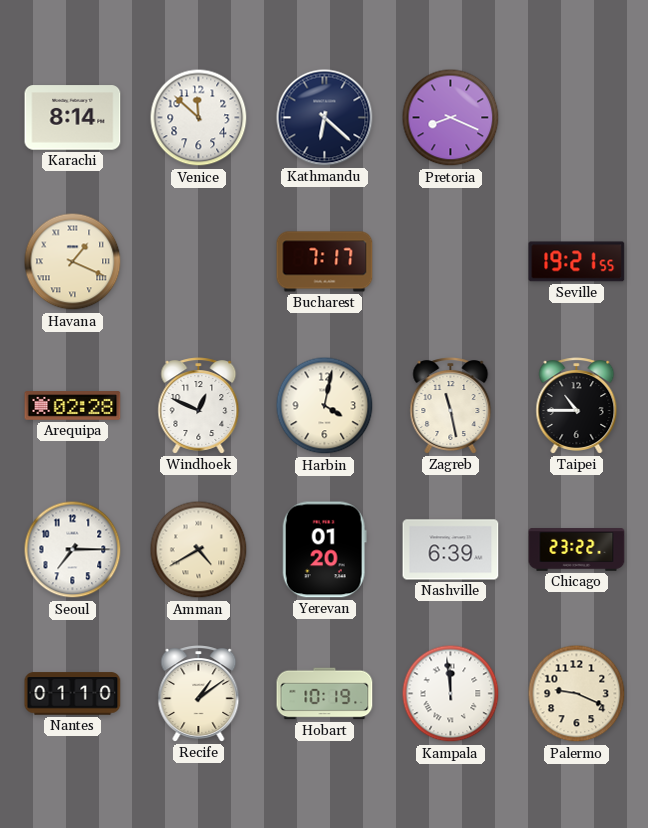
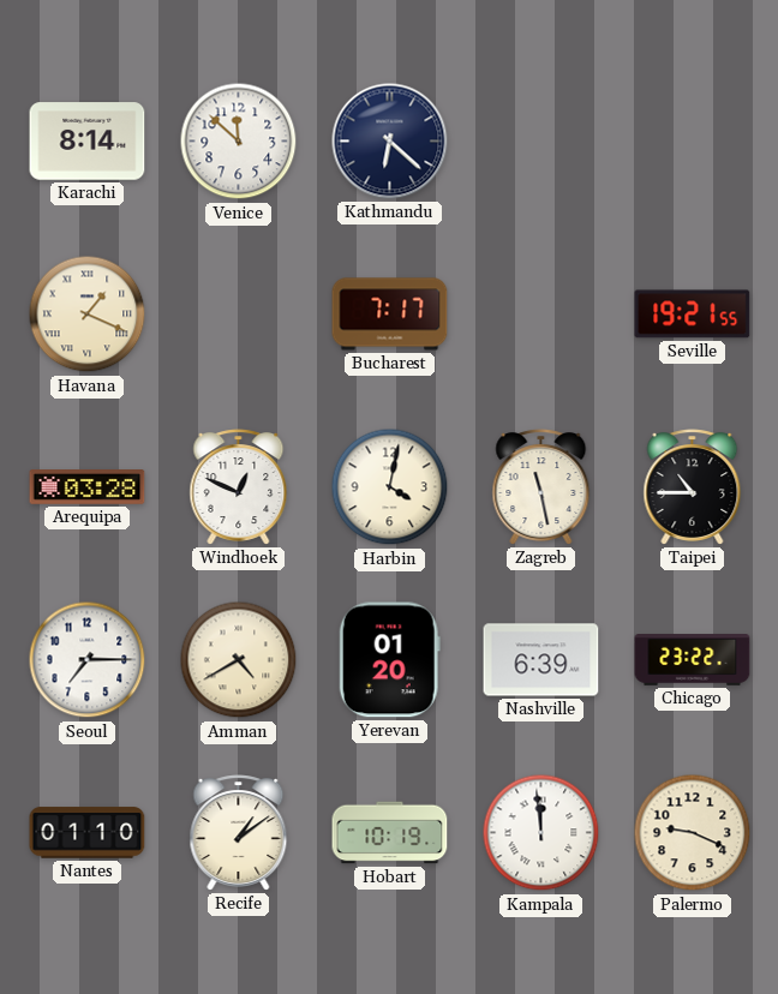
Pretoria: 8:19 -> none
Arequipa: 02:28 -> 03:28
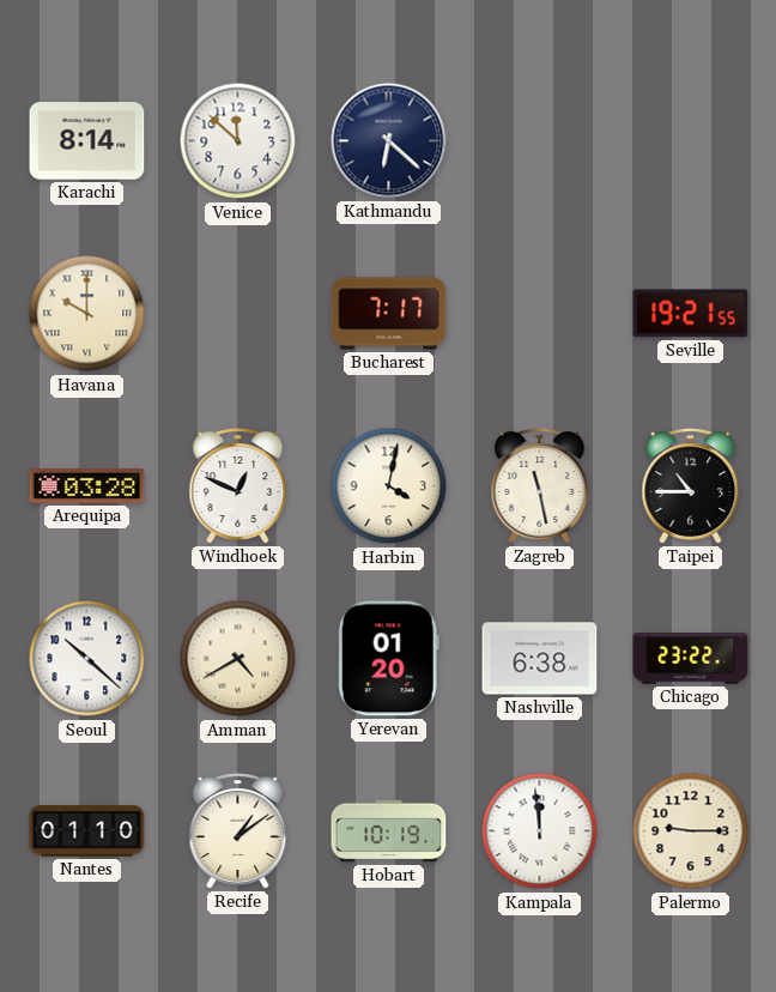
Havana: 1:19 -> 10:00
Seoul: 7:15 -> 10:22
Nashville: 6:39 -> 6:38
Palermo: 9:19 -> 9:15
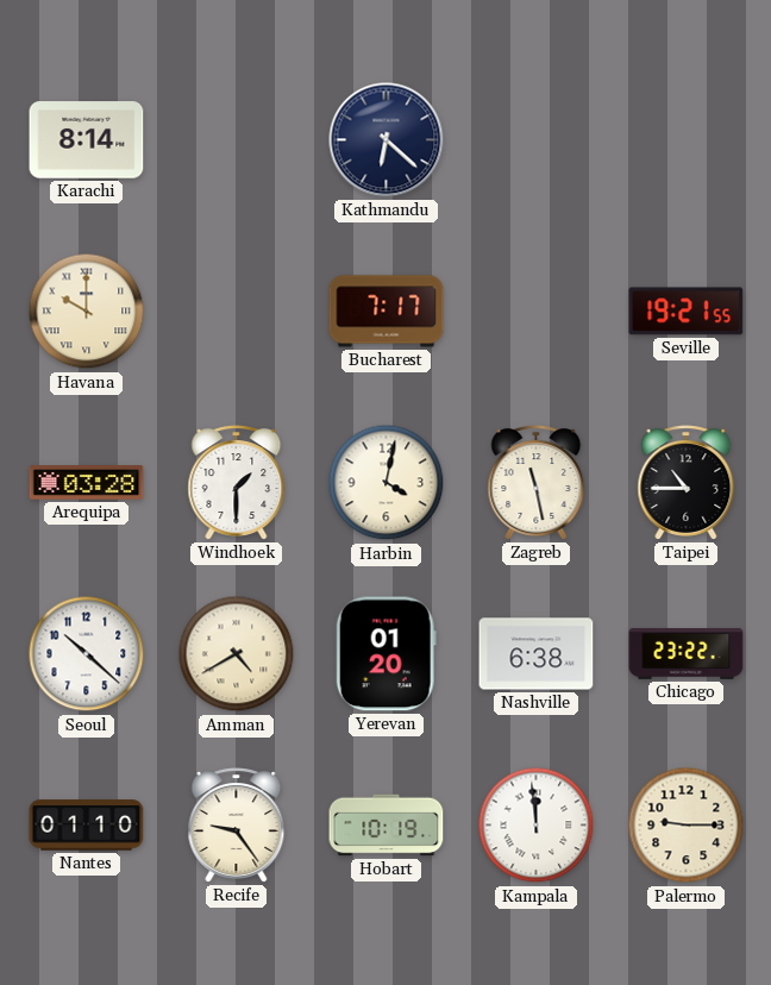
Venice: 11:52 -> none
Windhoek: 12:49 -> 1:30
Recife: 1:09 -> 9:24
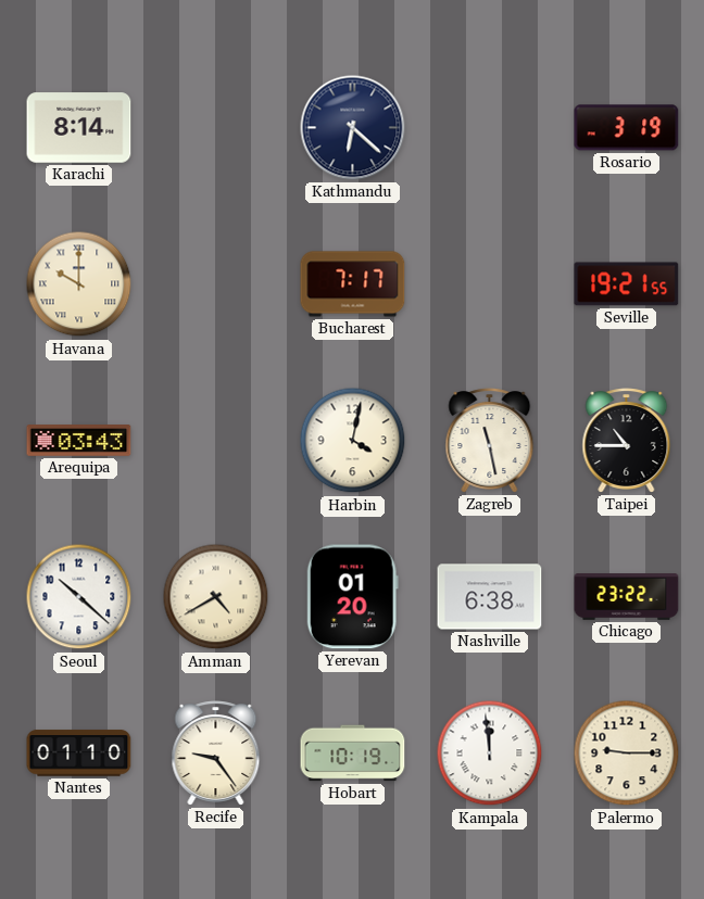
Rosario: none -> 3:19
Arequipa: 03:28 -> 03:43
Windhoek: 1:30 -> none
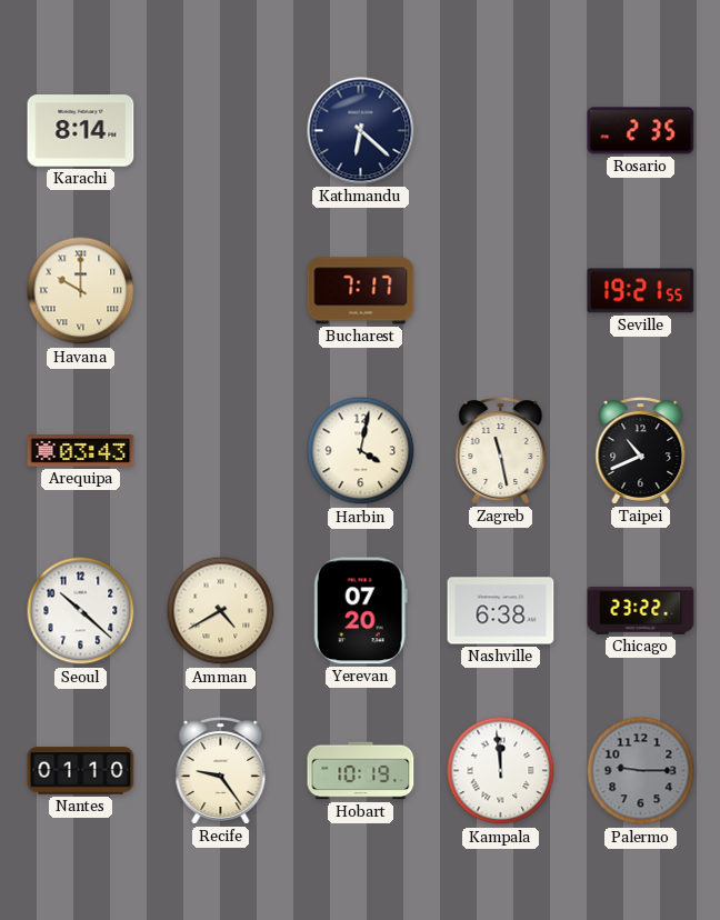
Rosario: 3:19 -> 2:35
Taipei: 10:45 -> 10:41
Yerevan: 01:20 -> 07:20
Palermo dial: cream -> grey
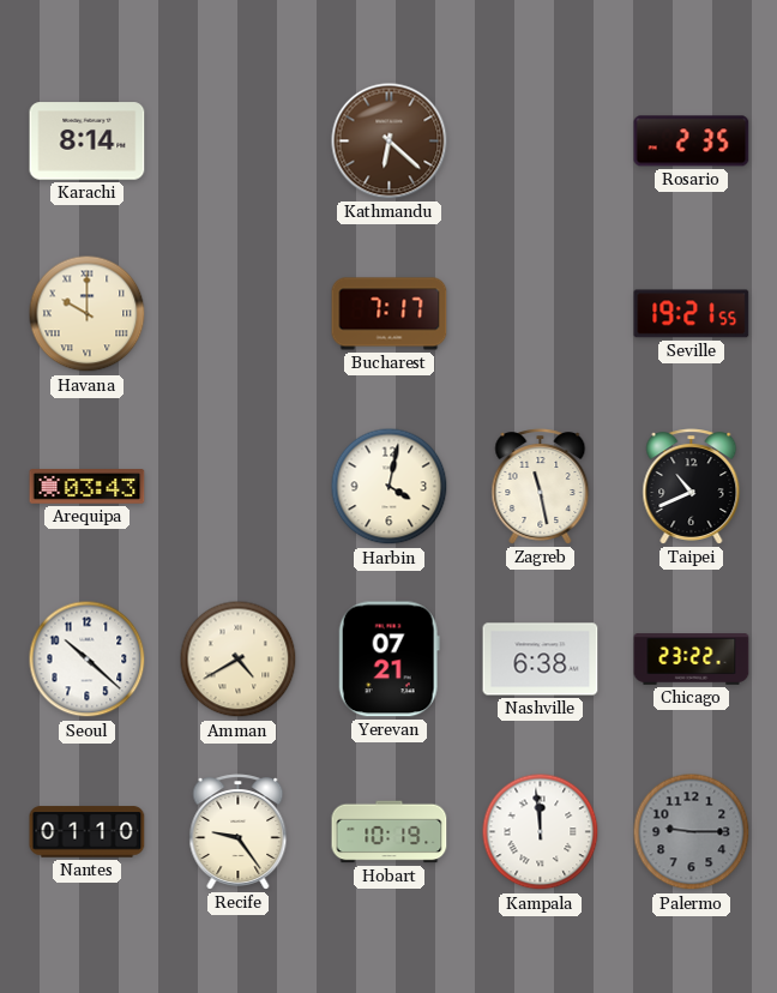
Kathmandu dial: navy -> brown
Yerevan: 07:20 -> 07:21
